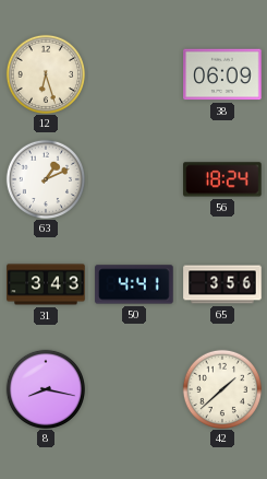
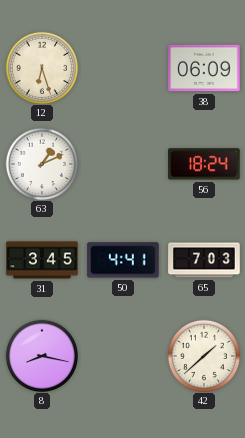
31: 3:43 -> 3:45
65: 3:56 -> 7:03
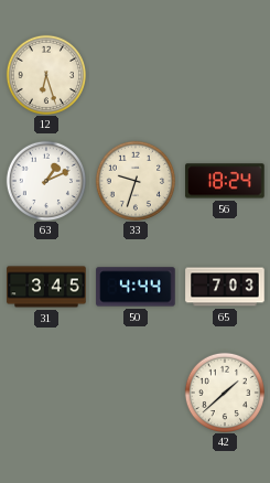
38: 06:09 -> none
33: none -> 9:33
50: 4:41 -> 4:44
8: 8:17 -> none
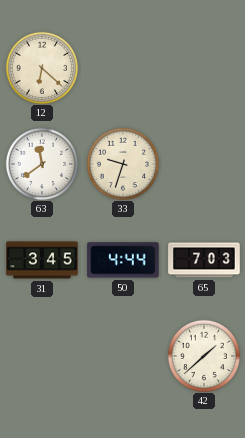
12: 6:27 -> 6:22
63: 1:11 -> 11:39
56: 18:24 -> none
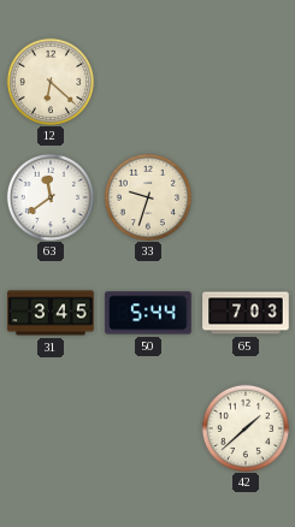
50: 4:44 -> 5:44
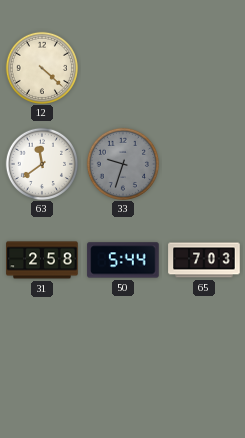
12: 6:22 -> 4:22
33 dial: cream -> grey
31: 3:45 -> 2:58
42: 1:38 -> none
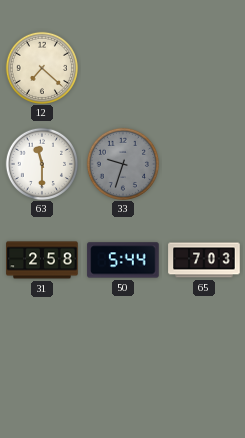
12: 4:22 -> 7:22
63: 11:39 -> 11:30
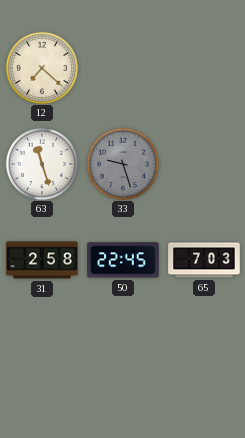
63: 11:30 -> 11:27
33: 9:33 -> 9:27
50: 5:44 -> 22:45
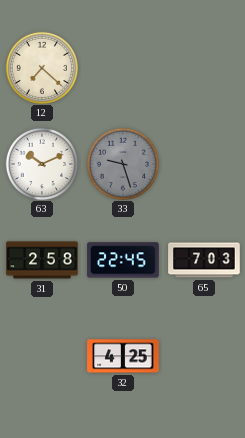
63: 11:27 -> 10:11
32: none -> 4:25
